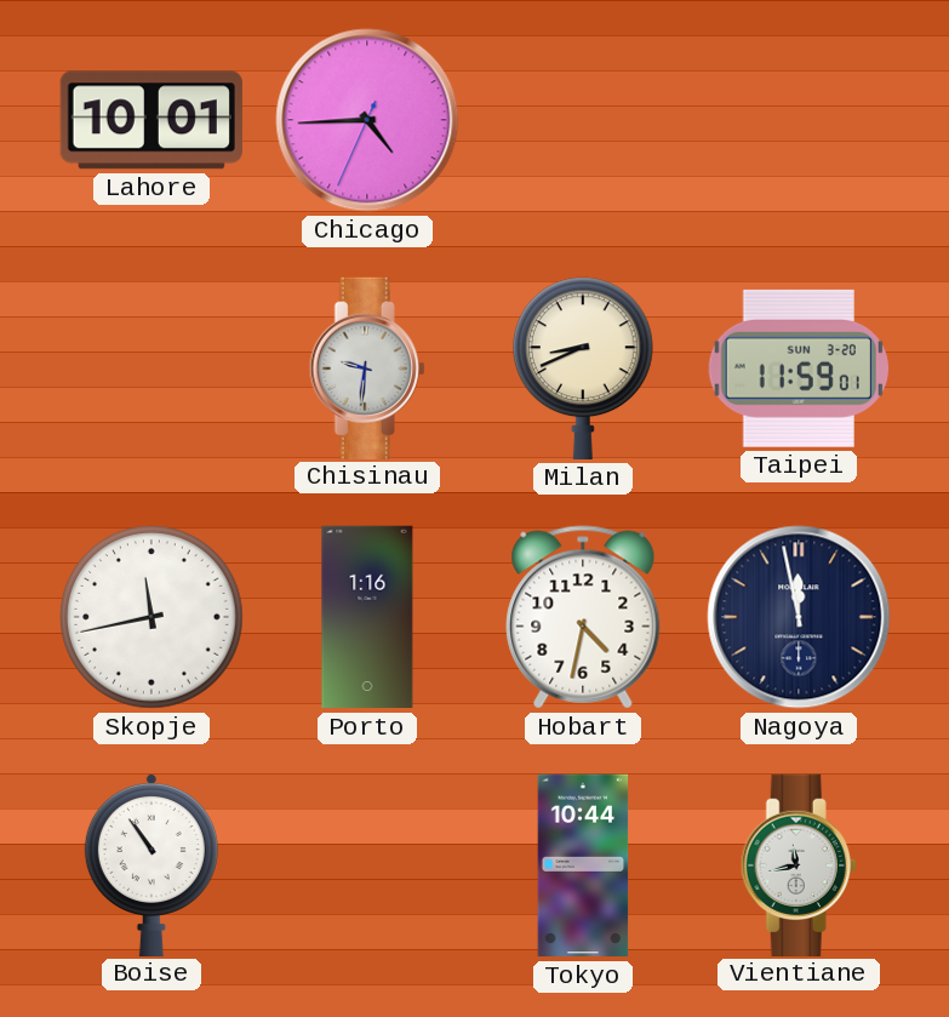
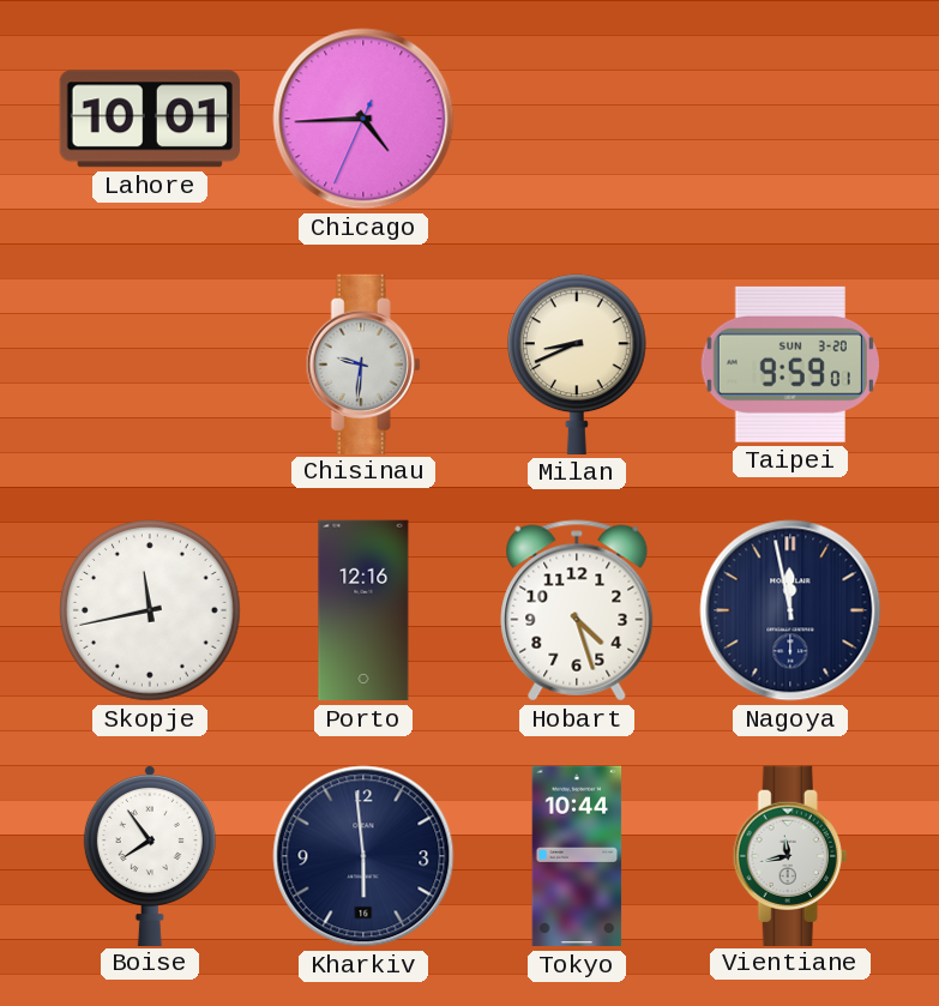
Taipei: 11:59 -> 9:59
Porto: 1:16 -> 12:16
Hobart: 4:32 -> 4:27
Boise: 10:54 -> 7:54
Kharkiv: none -> 5:59
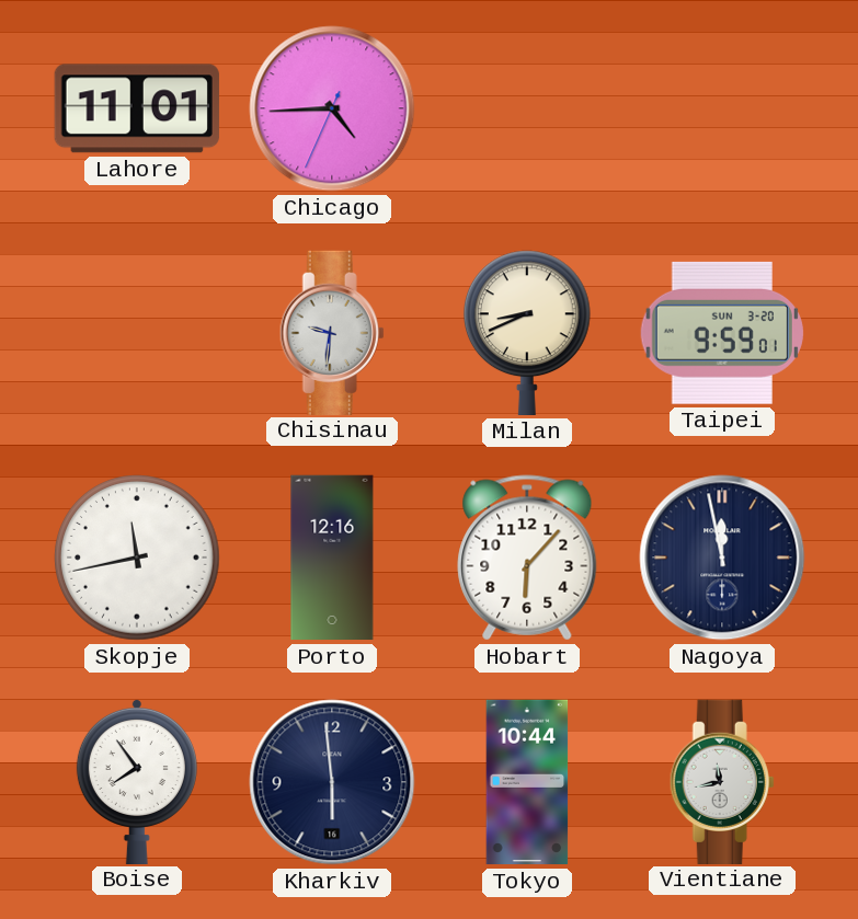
Lahore: 10:01 -> 11:01
Hobart: 4:27 -> 6:07
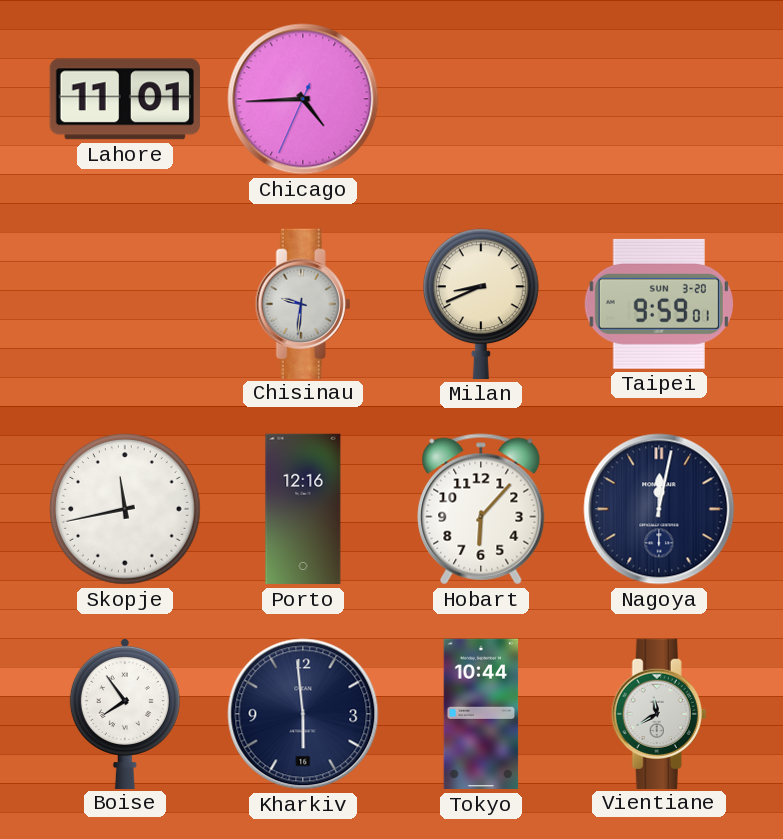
Nagoya: 11:58 -> 12:02
Vientiane: 11:43 -> 11:40
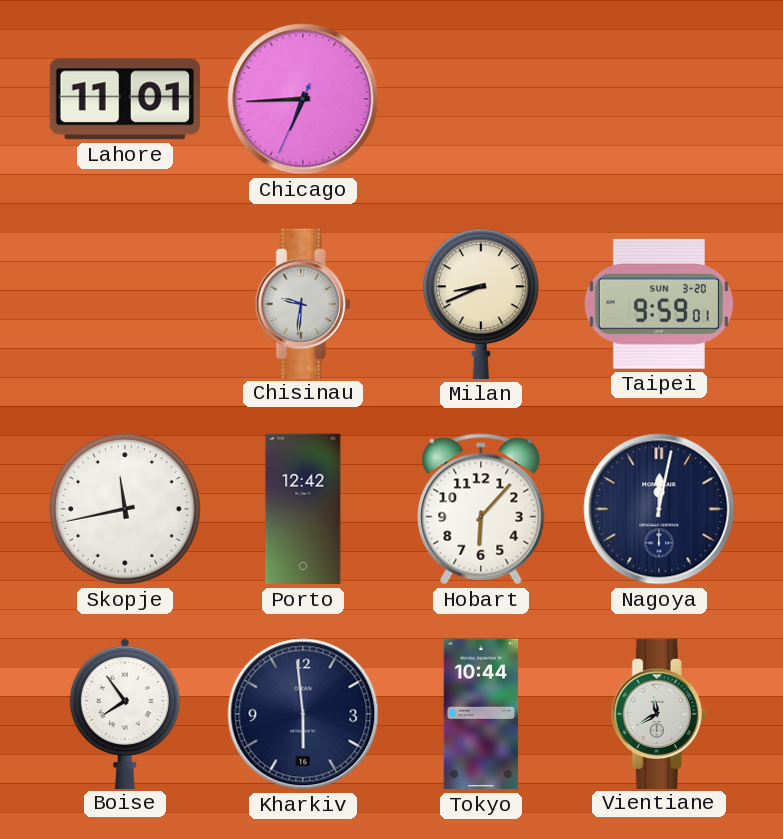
Chicago: 4:44 -> 6:44
Porto: 12:16 -> 12:42
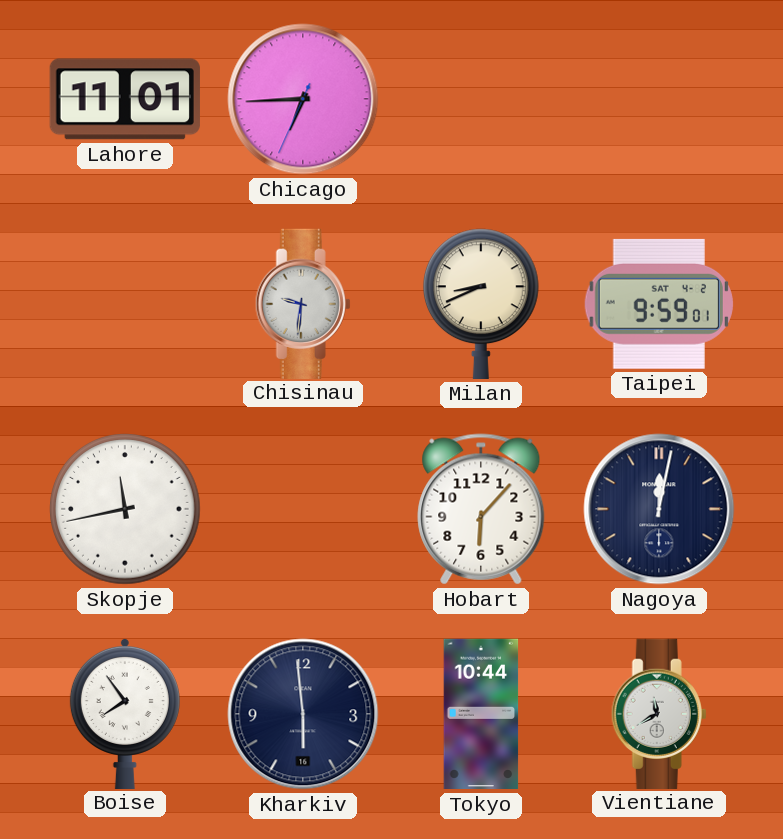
Taipei date: SUN 3-20 -> SAT 4-2
Porto: 12:42 -> none
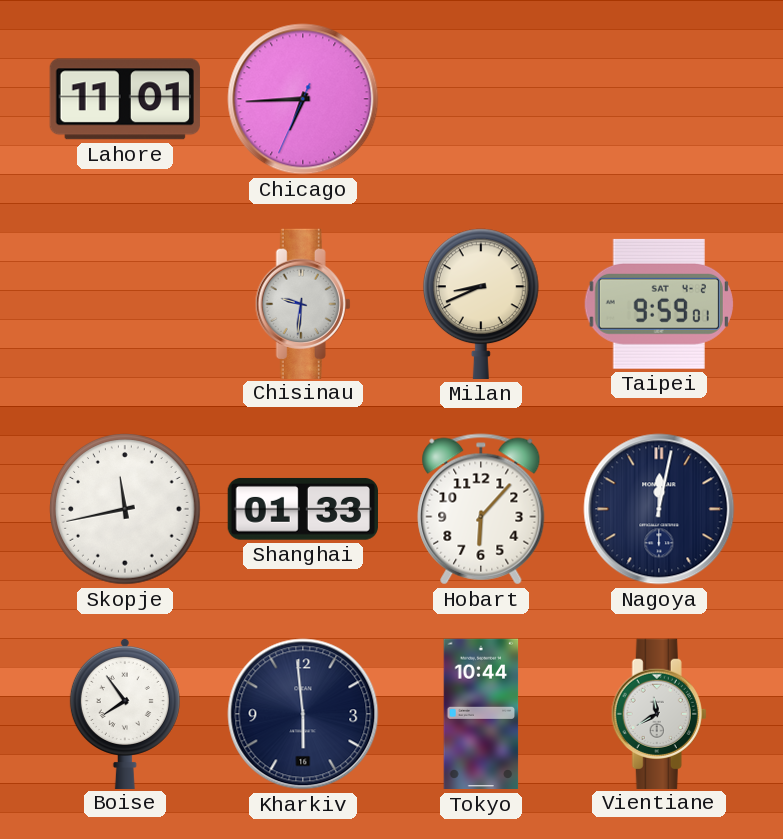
Shanghai: none -> 01:33
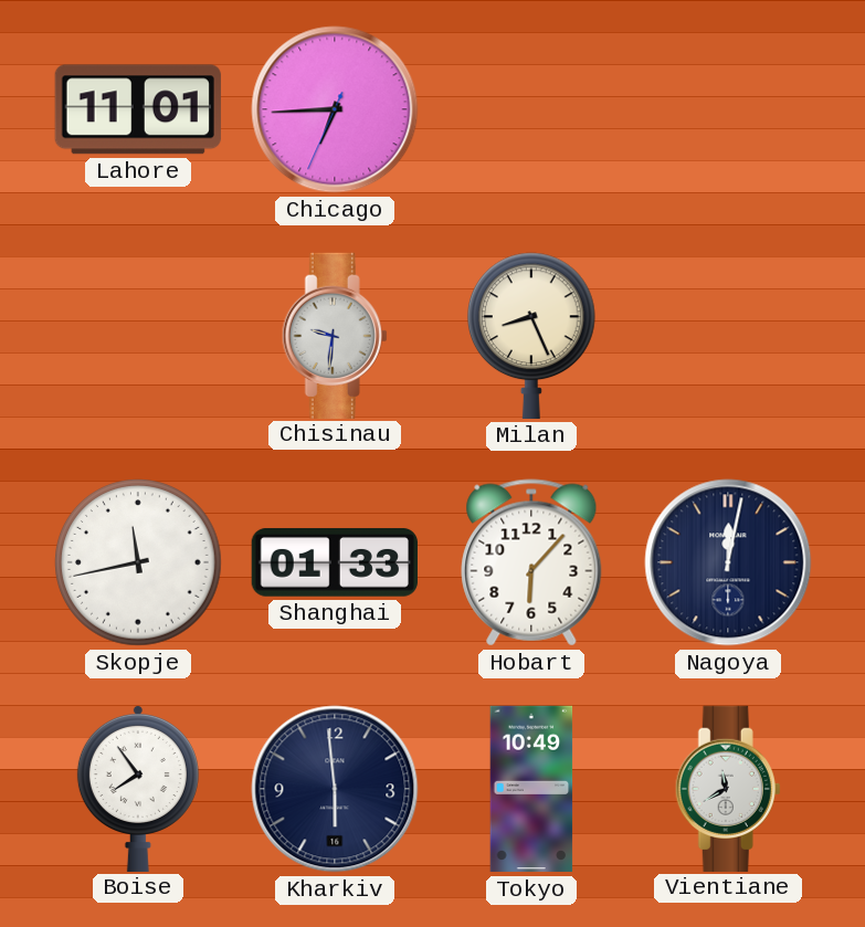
Milan: 8:41 -> 8:26
Taipei: 9:59 -> none
Tokyo: 10:44 -> 10:49
